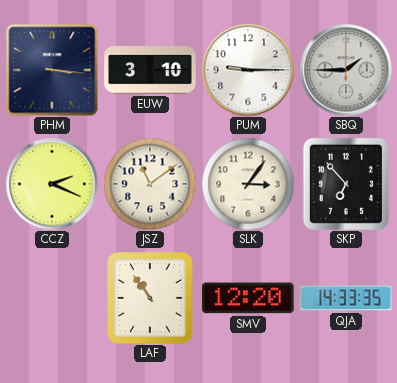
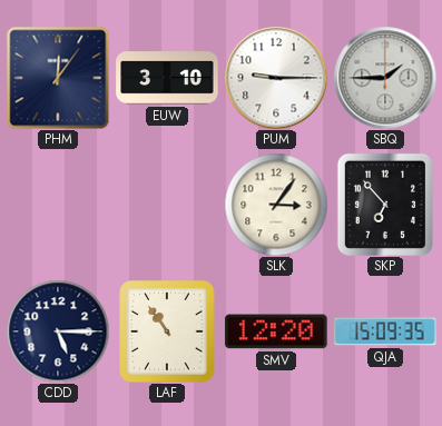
PHM: 3:16 -> 12:06
CCZ: 2:19 -> none
JSZ: 11:09 -> none
CDD: none -> 5:15
QJA: 14:33 -> 15:09
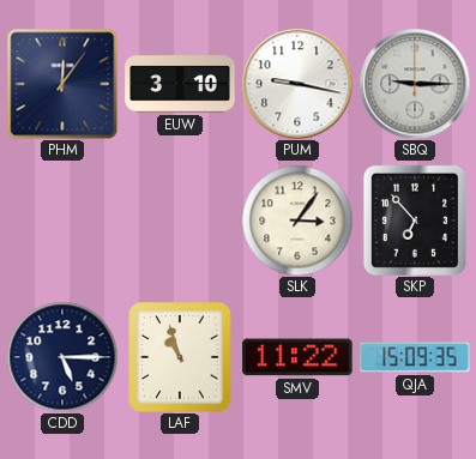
PUM: 9:15 -> 9:17
SBQ: 1:45 -> 9:15
LAF: 10:54 -> 10:57
SMV: 12:20 -> 11:22
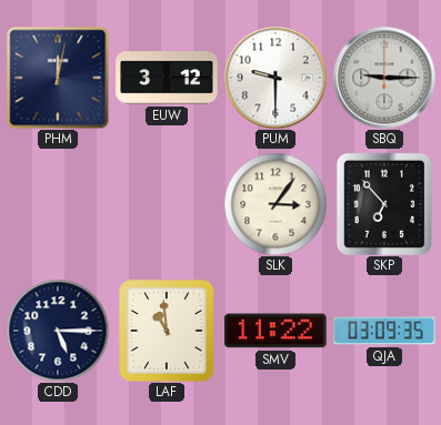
PHM: 12:06 -> 12:02
EUW: 3:10 -> 3:12
PUM: 9:17 -> 9:30
LAF: 10:57 -> 10:59
QJA: 15:09 -> 03:09
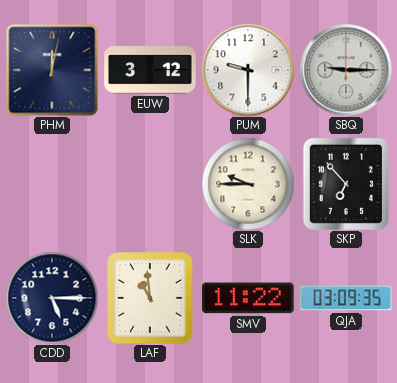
SLK: 3:06 -> 9:45
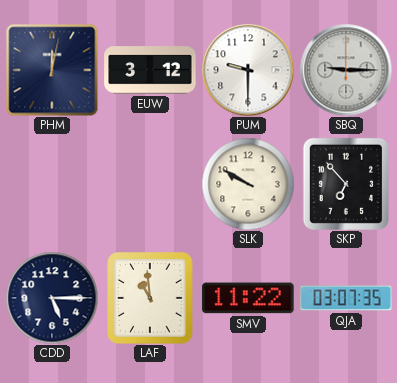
SLK: 9:45 -> 9:50
QJA: 03:09 -> 03:07
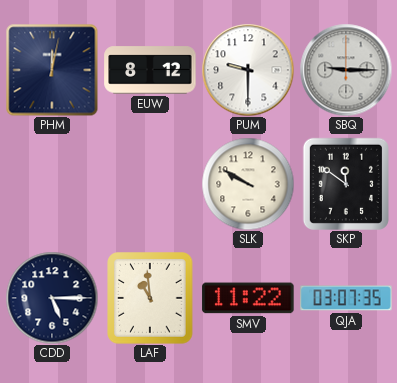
EUW: 3:12 -> 8:12
SKP: 6:53 -> 11:51
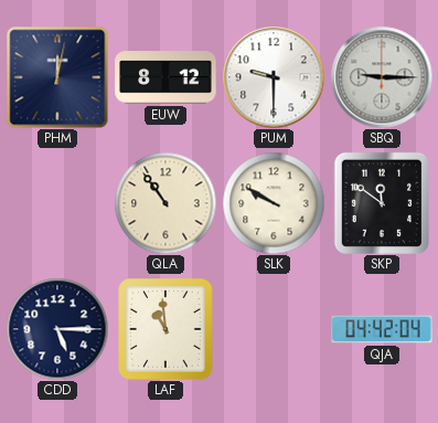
QLA: none -> 10:54
SMV: 11:22 -> none
QJA: 03:07 -> 04:42
